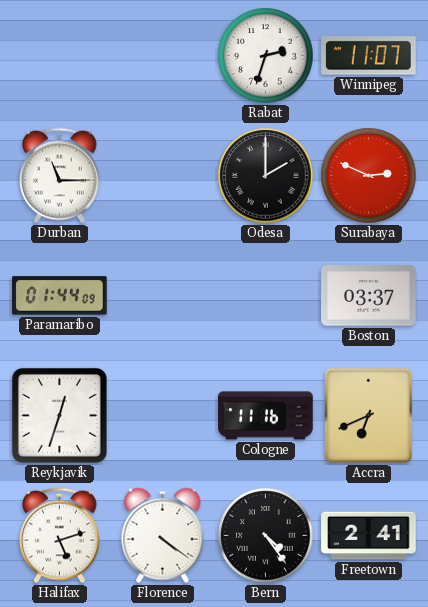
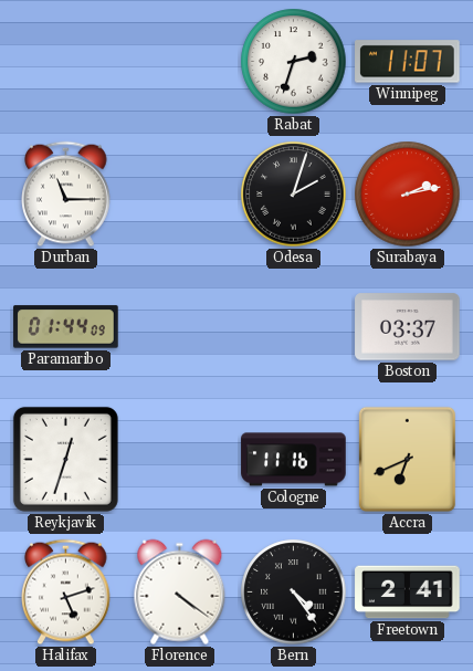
Odesa: 2:00 -> 2:03
Surabaya: 2:49 -> 2:13
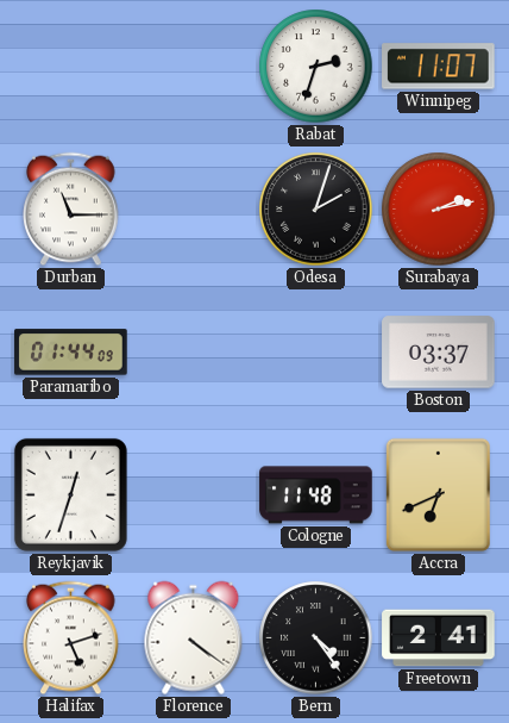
Cologne: 11:16 -> 11:48
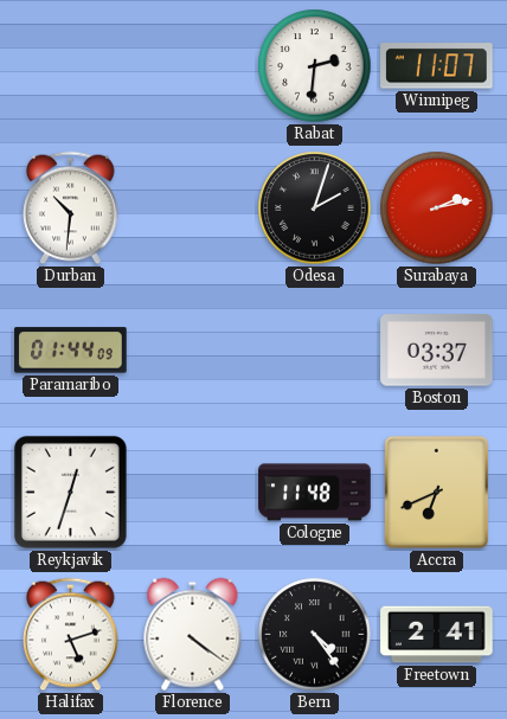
Rabat: 2:33 -> 2:31
Durban: 11:15 -> 10:31
